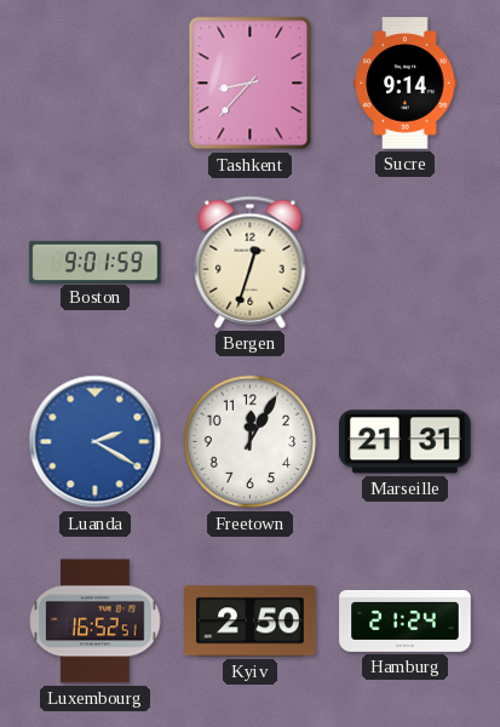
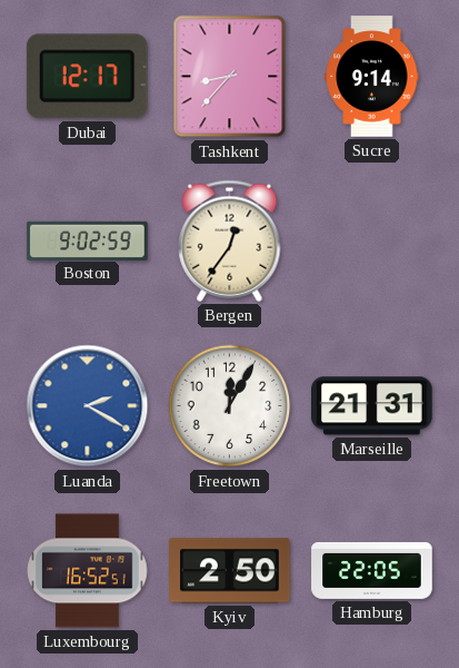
Dubai: none -> 12:17
Boston: 9:01 -> 9:02
Bergen: 12:33 -> 12:36
Hamburg: 21:24 -> 22:05
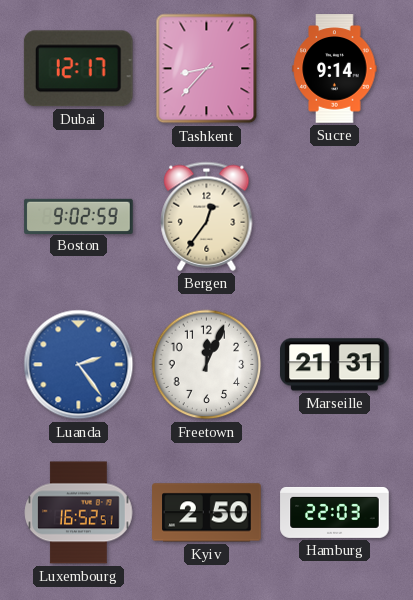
Luanda: 2:20 -> 2:24
Freetown: 12:05 -> 12:04
Hamburg: 22:05 -> 22:03
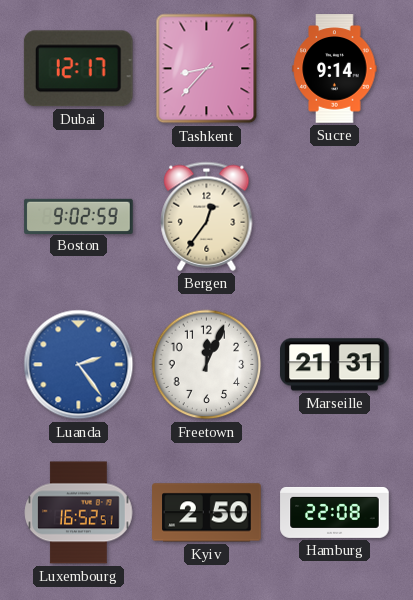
Hamburg: 22:03 -> 22:08
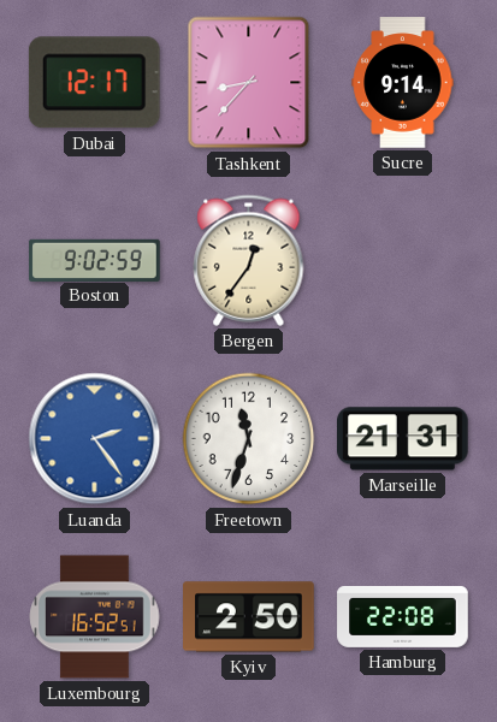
Freetown: 12:04 -> 11:33
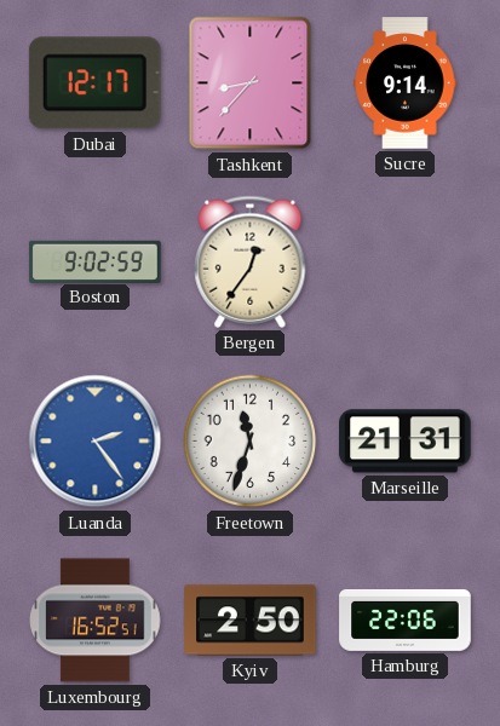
Hamburg: 22:08 -> 22:06
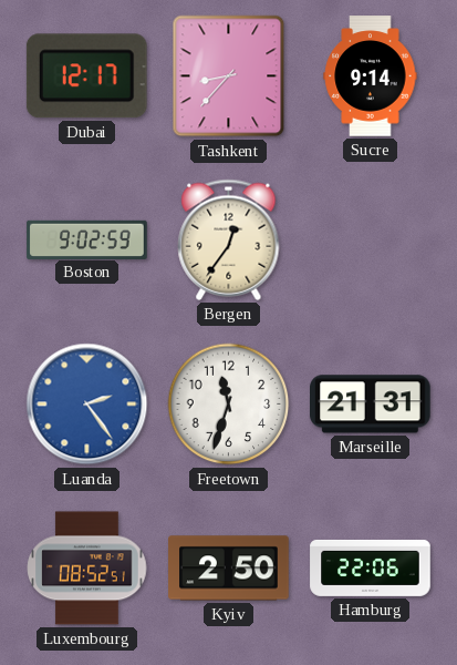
Luxembourg: 16:52 -> 08:52
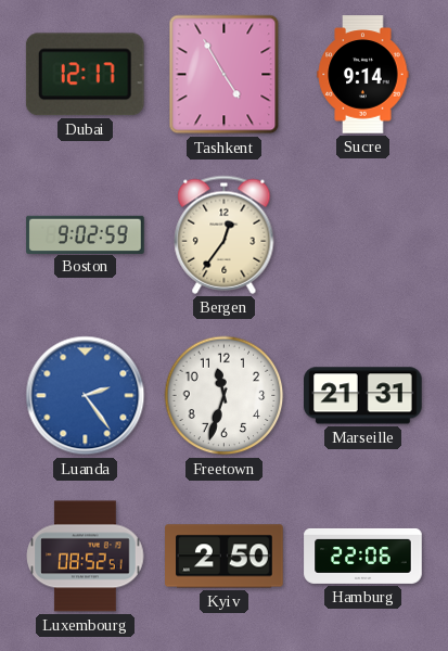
Tashkent: 8:37 -> 4:55
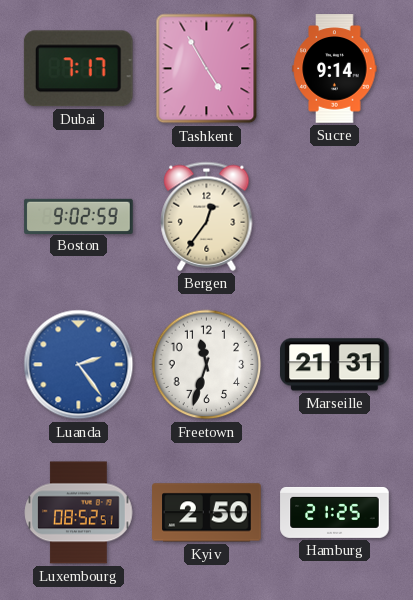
Dubai: 12:17 -> 7:17
Hamburg: 22:06 -> 21:25
